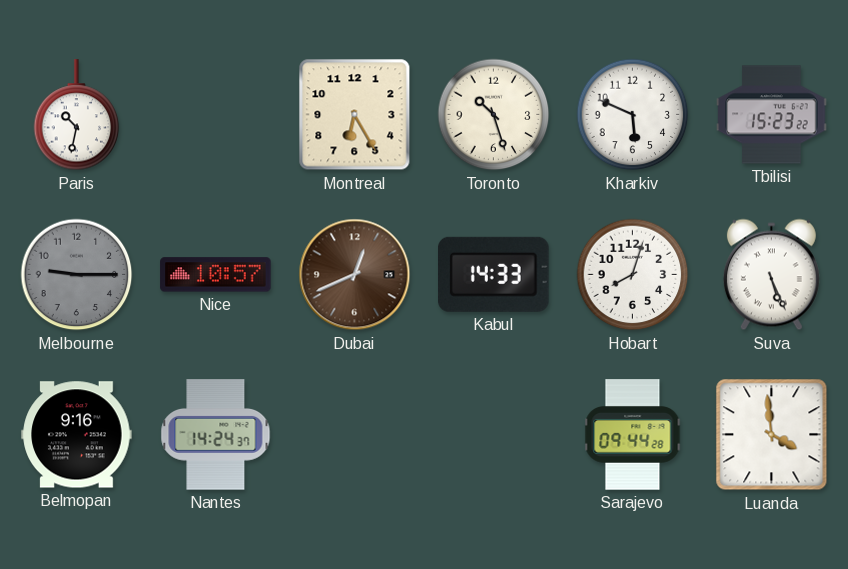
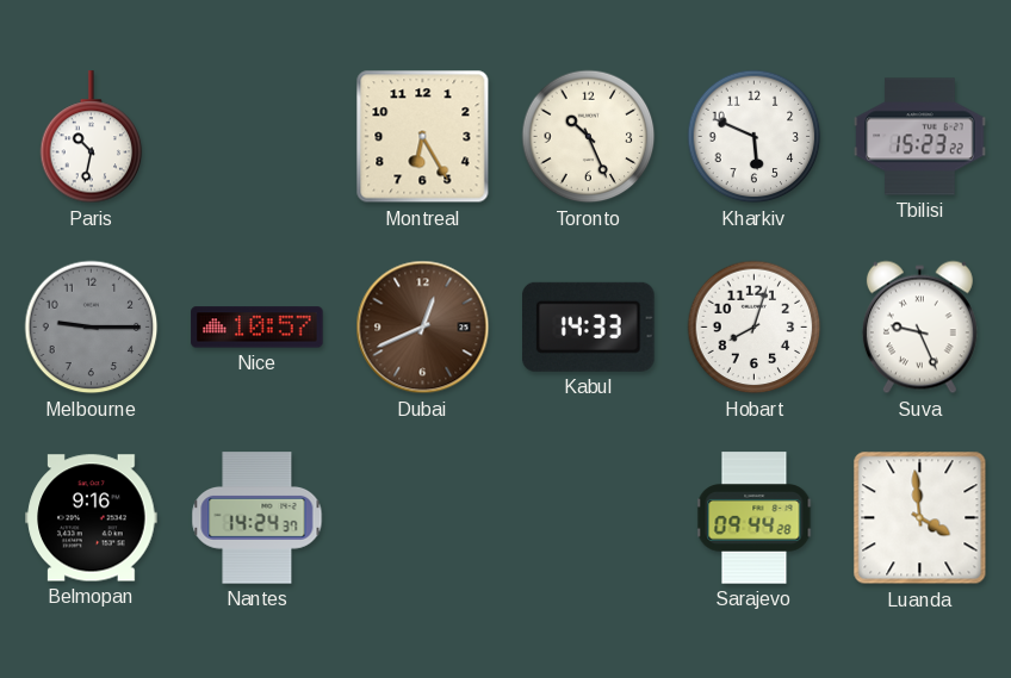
Toronto: 10:27 -> 10:26
Suva: 5:26 -> 9:26
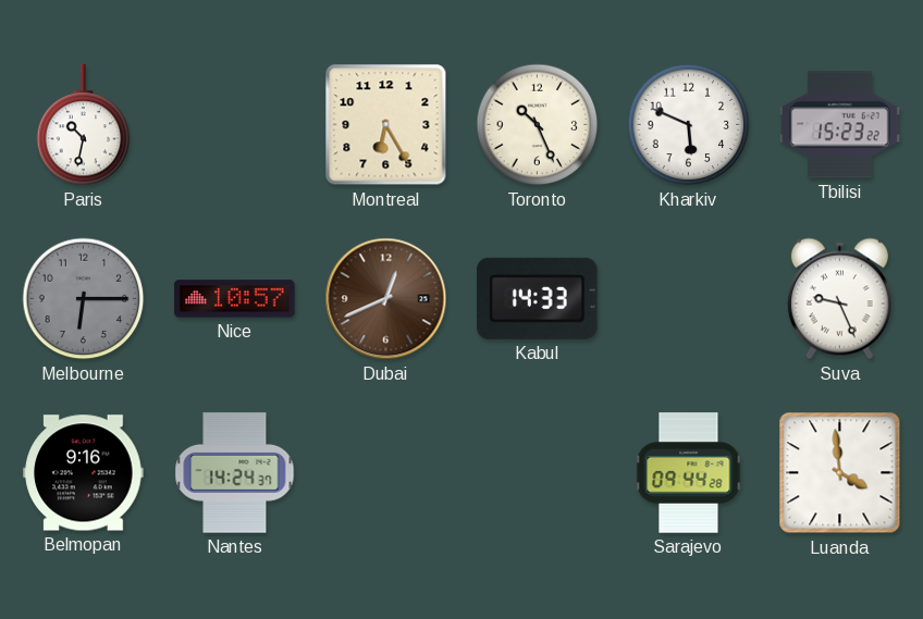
Melbourne: 9:15 -> 6:15
Hobart: 8:03 -> none
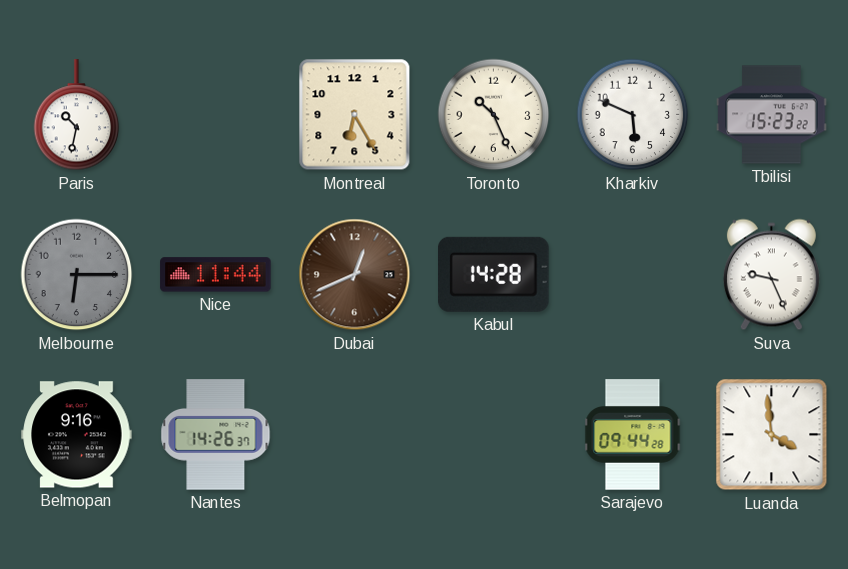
Nice: 10:57 -> 11:44
Kabul: 14:33 -> 14:28
Nantes: 14:24 -> 14:26
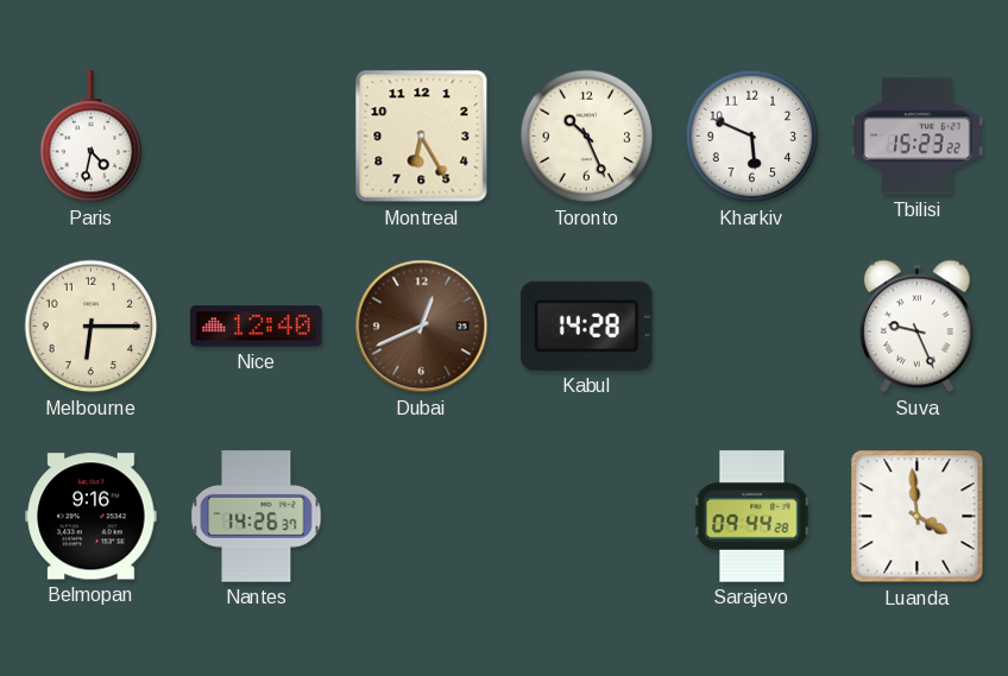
Paris: 10:32 -> 4:32
Melbourne dial: grey -> cream
Nice: 11:44 -> 12:40
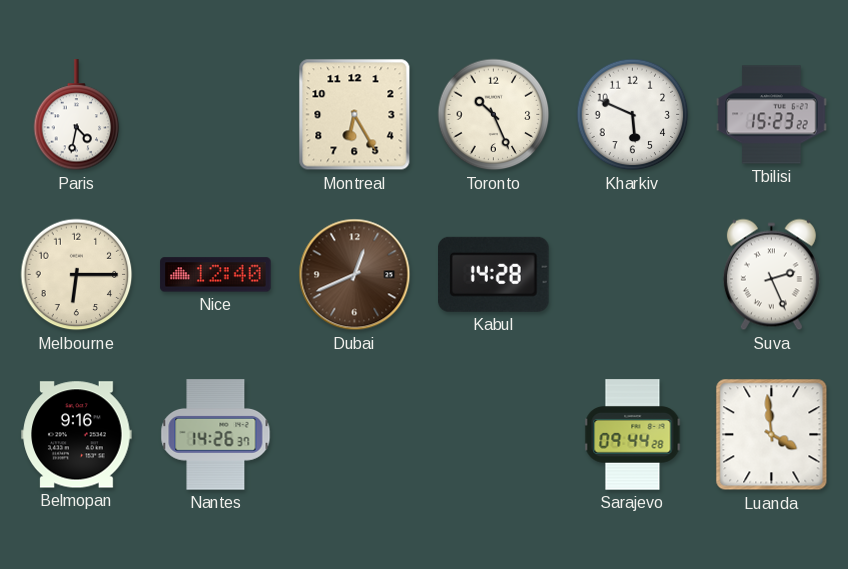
Suva: 9:26 -> 2:26
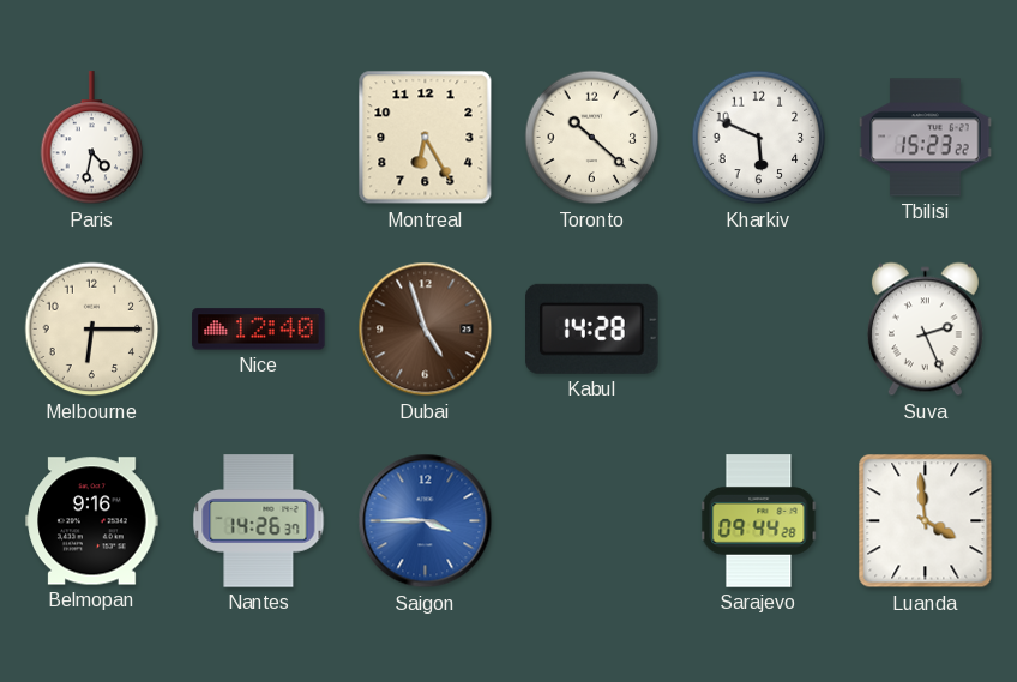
Toronto: 10:26 -> 10:22
Dubai: 12:41 -> 4:57
Saigon: none -> 3:45
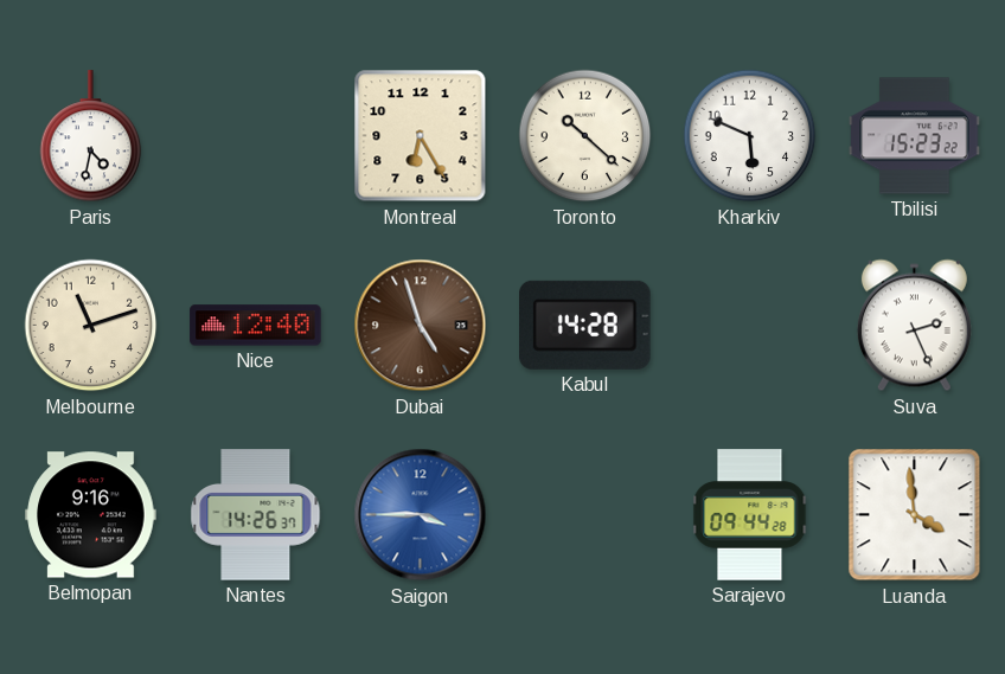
Melbourne: 6:15 -> 11:12
